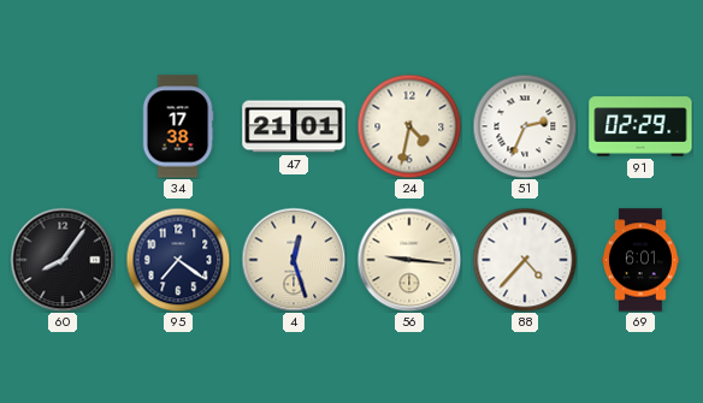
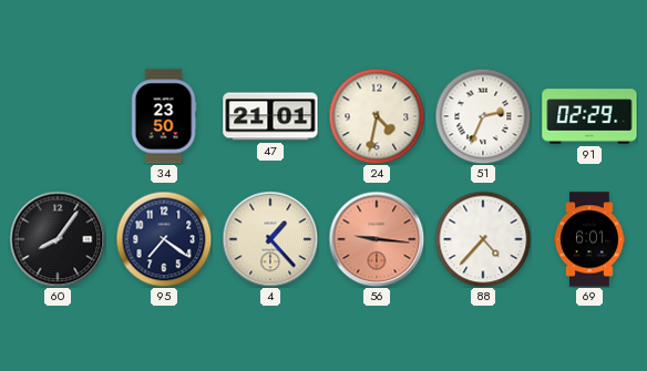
34: 17:38 -> 23:50
4: 12:27 -> 1:23
56 dial: cream -> salmon
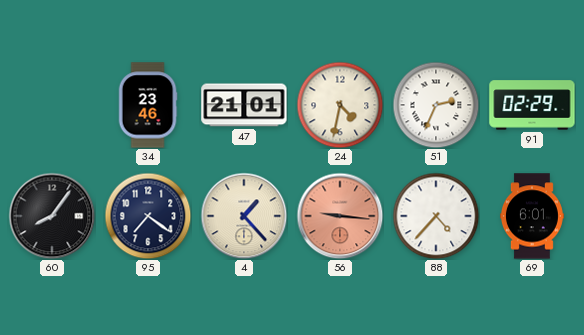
34: 23:50 -> 23:46
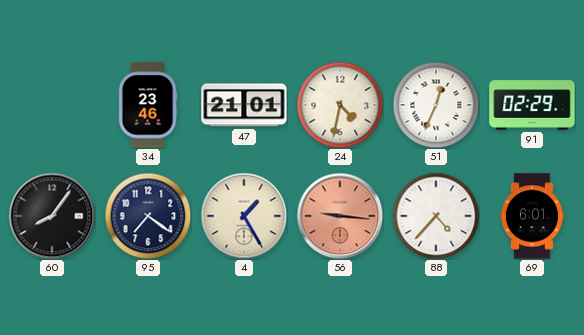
51: 2:34 -> 12:34
4: 1:23 -> 1:25
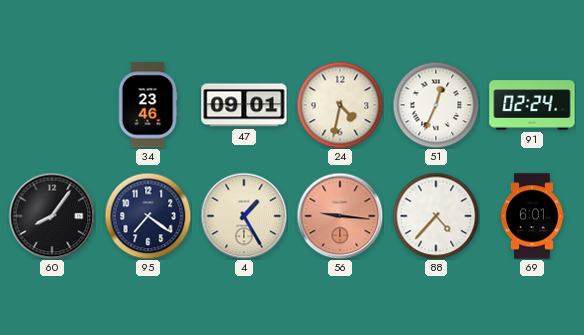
47: 21:01 -> 09:01
91: 02:29 -> 02:24
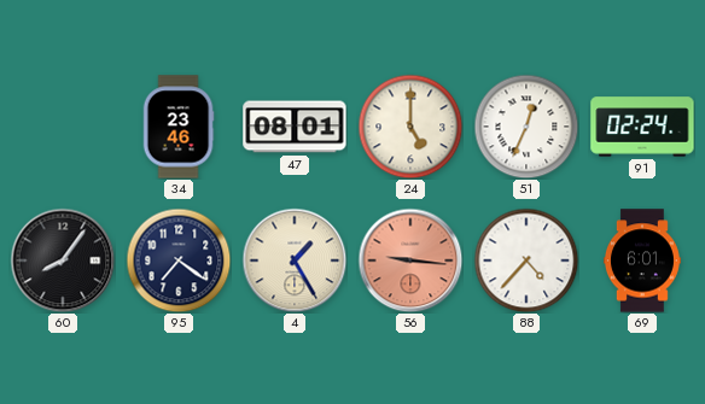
47: 09:01 -> 08:01
24: 4:32 -> 5:00
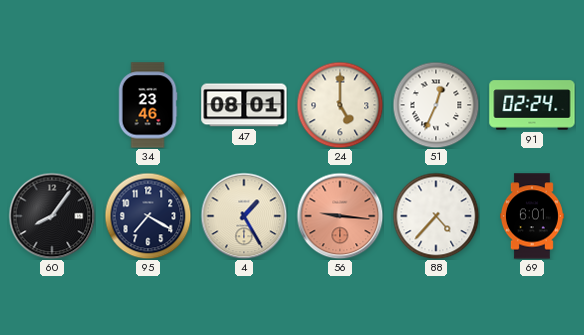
95: 7:21 -> 7:20
